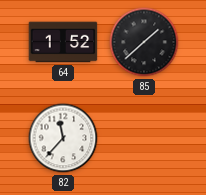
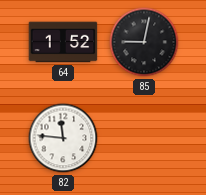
85: 1:38 -> 9:02
82: 11:37 -> 11:46
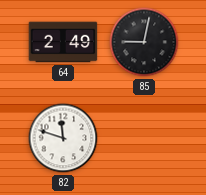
64: 1:52 -> 2:49
82: 11:46 -> 11:48
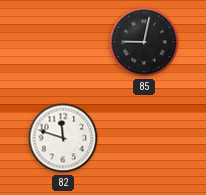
64: 2:49 -> none
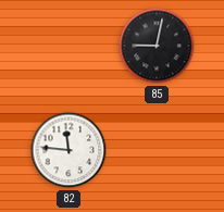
82: 11:48 -> 11:46
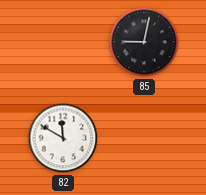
82: 11:46 -> 11:50
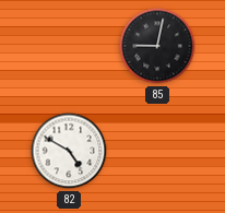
82: 11:50 -> 4:50
